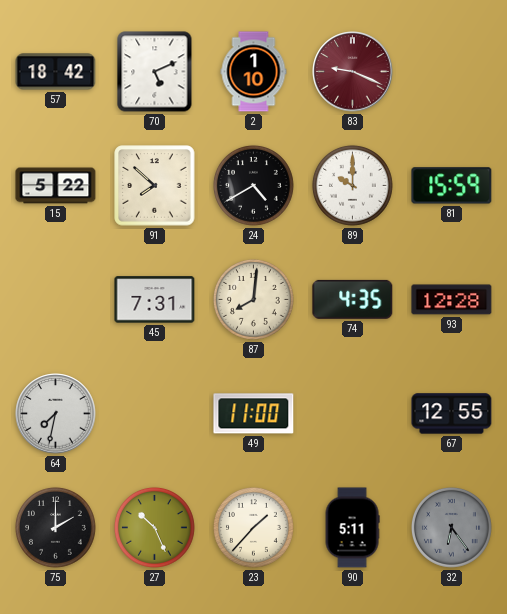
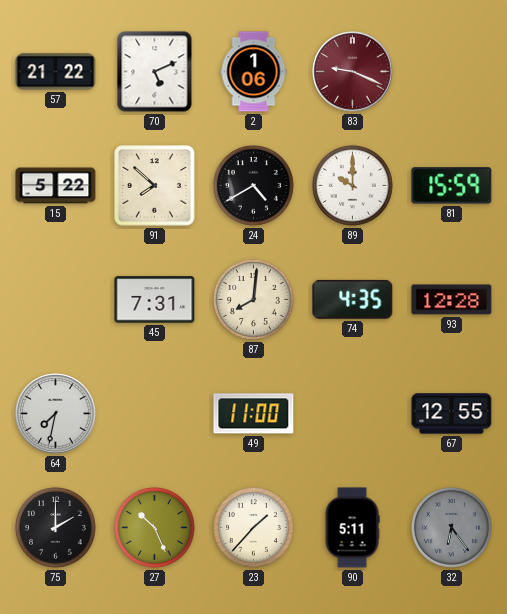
57: 18:42 -> 21:22
2: 1:10 -> 1:06
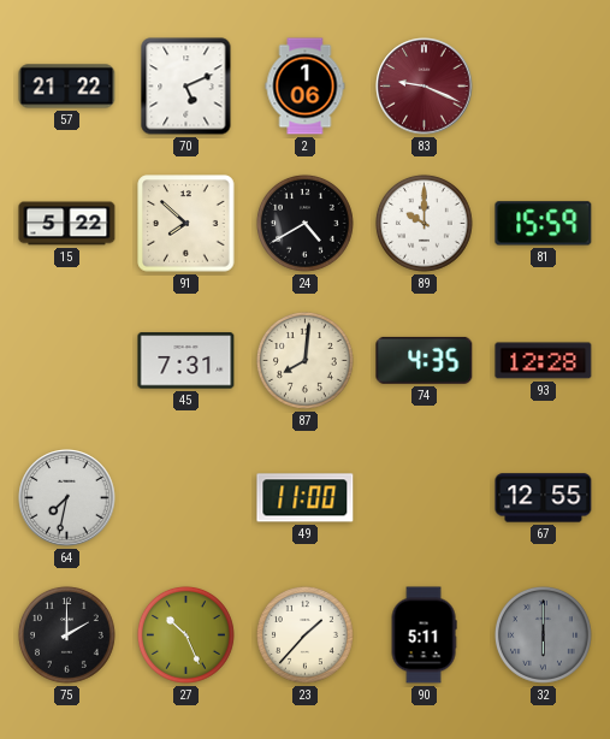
32: 6:24 -> 6:00
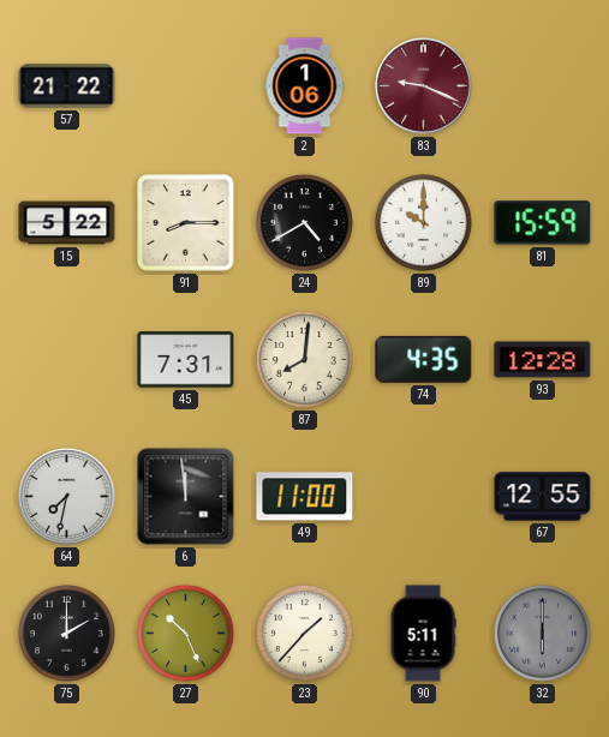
70: 5:11 -> none
91: 7:52 -> 8:15
6: none -> 11:59
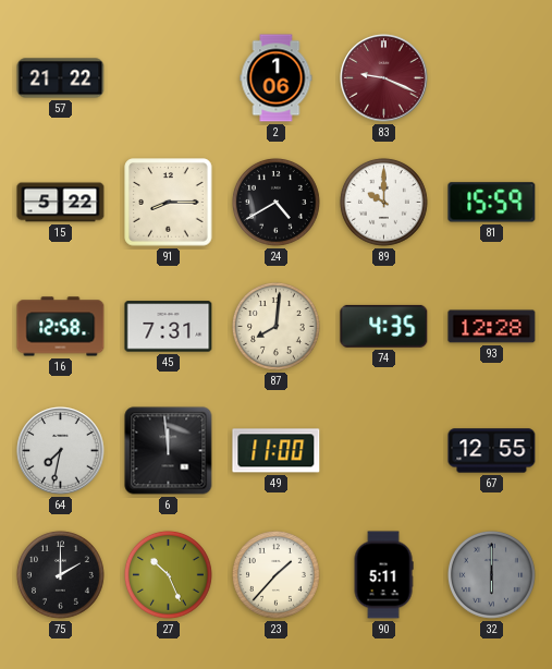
16: none -> 12:58
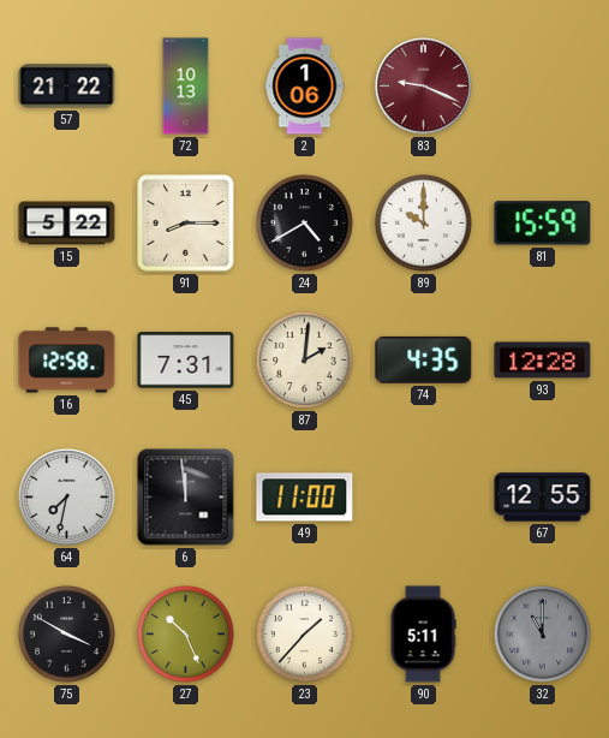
72: none -> 10:13
87: 8:01 -> 2:01
75: 2:00 -> 3:50
32: 6:00 -> 11:00
